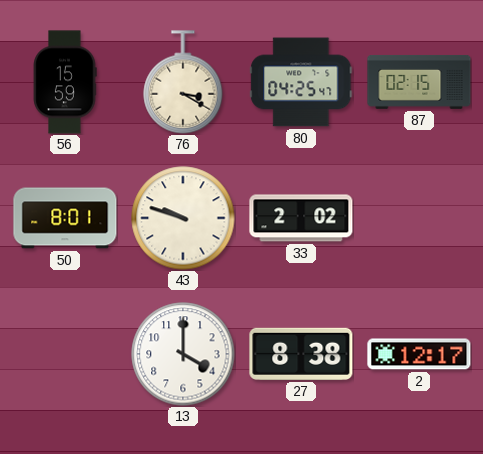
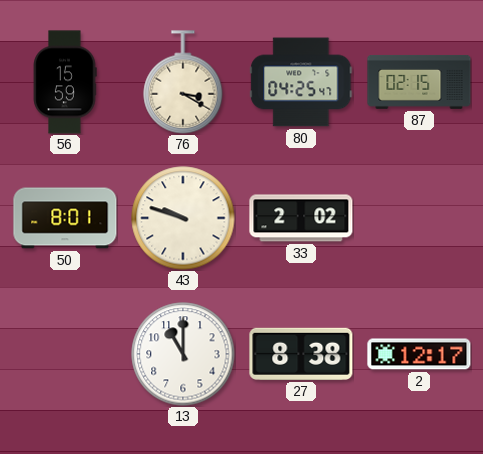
13: 4:00 -> 11:00
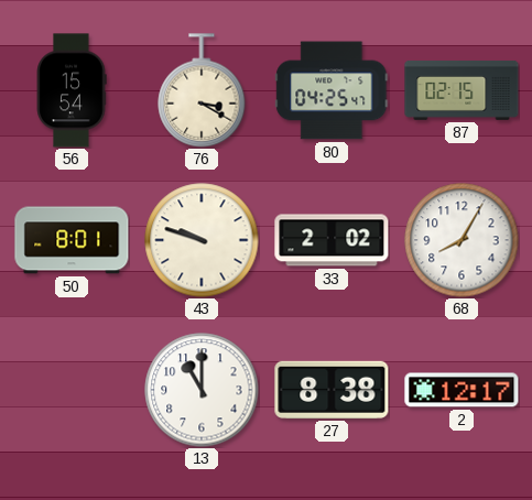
56: 15:59 -> 15:54
68: none -> 8:05
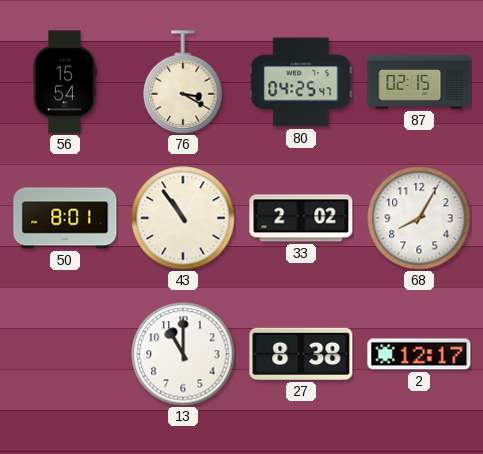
43: 9:48 -> 10:54
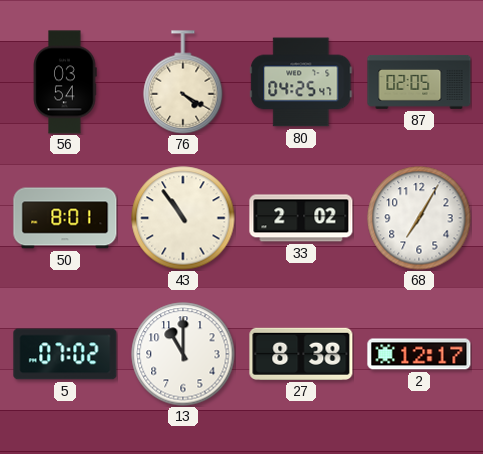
56: 15:54 -> 03:54
76: 3:20 -> 4:20
87: 02:15 -> 02:05
68: 8:05 -> 7:05
5: none -> 07:02
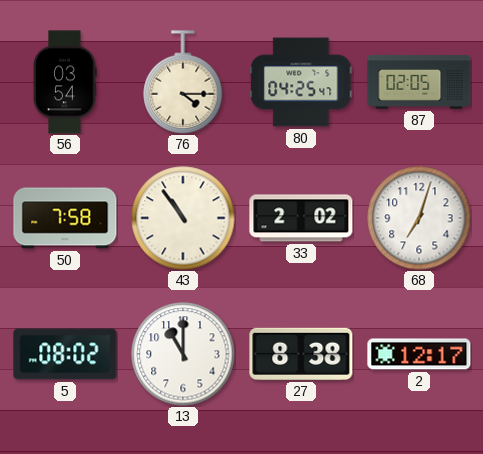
76: 4:20 -> 4:15
50: 8:01 -> 7:58
68: 7:05 -> 7:03
5: 07:02 -> 08:02
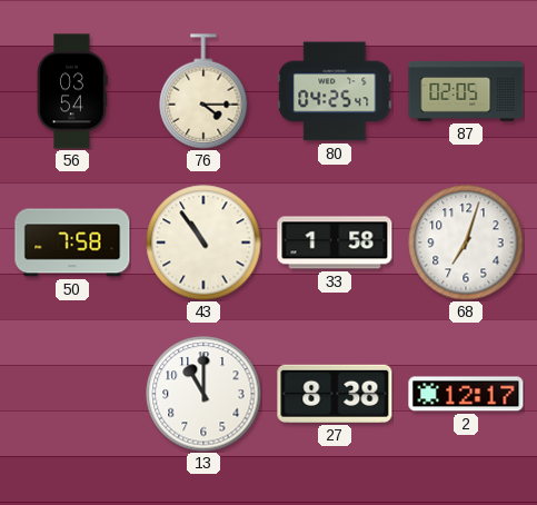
33: 2:02 -> 1:58
5: 08:02 -> none
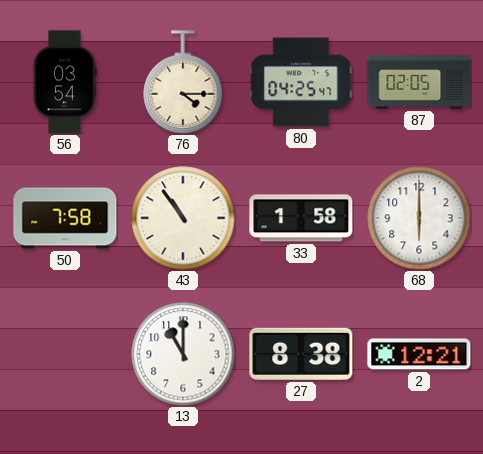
68: 7:03 -> 6:00
2: 12:17 -> 12:21
